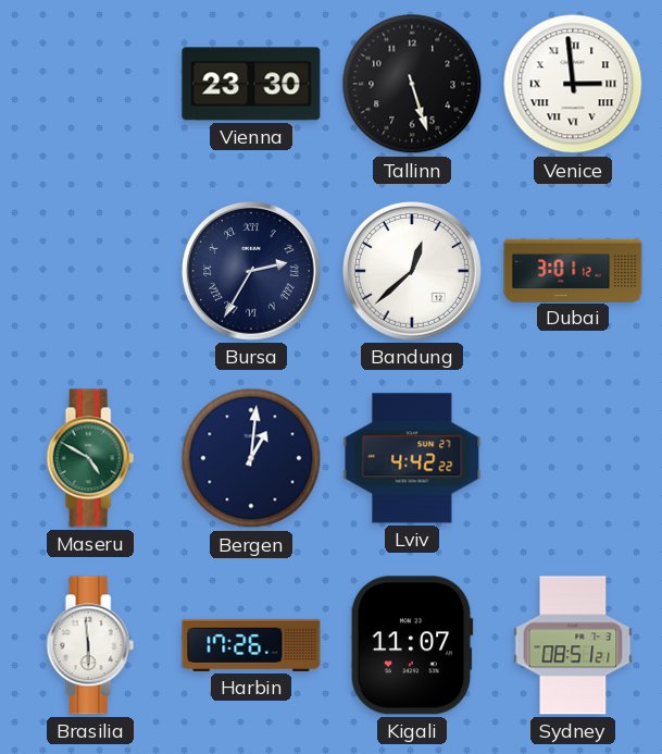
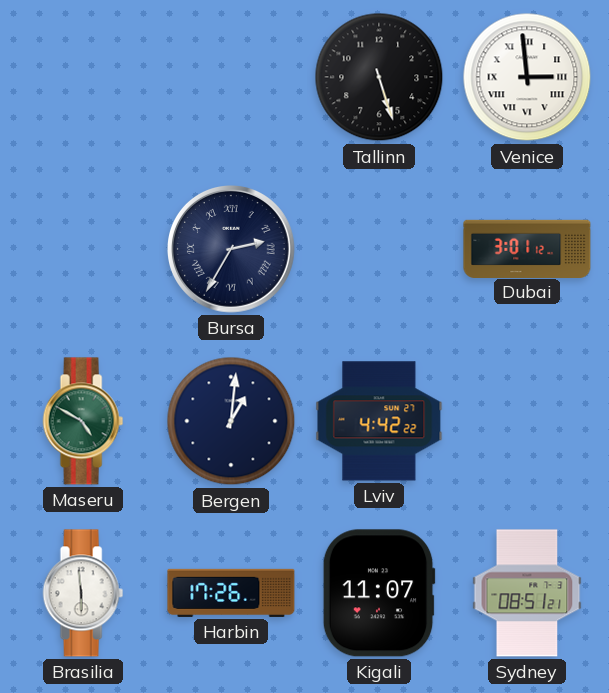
Vienna: 23:30 -> none
Bandung: 12:38 -> none
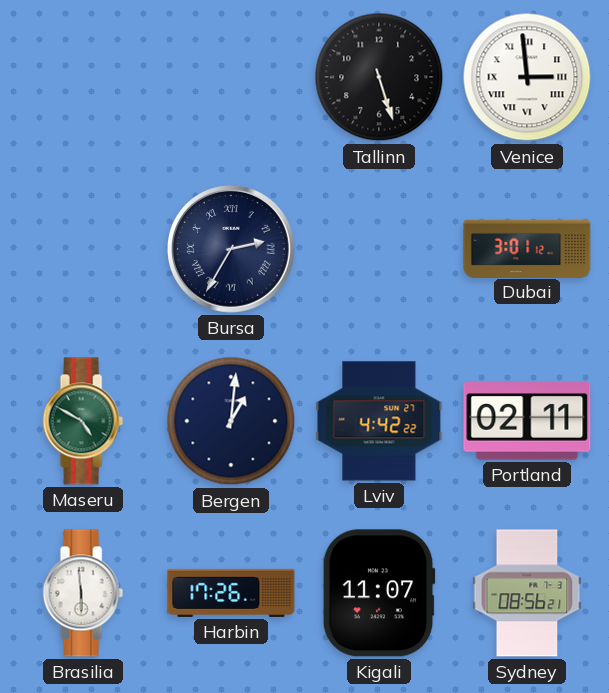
Portland: none -> 02:11
Sydney: 08:51 -> 08:56
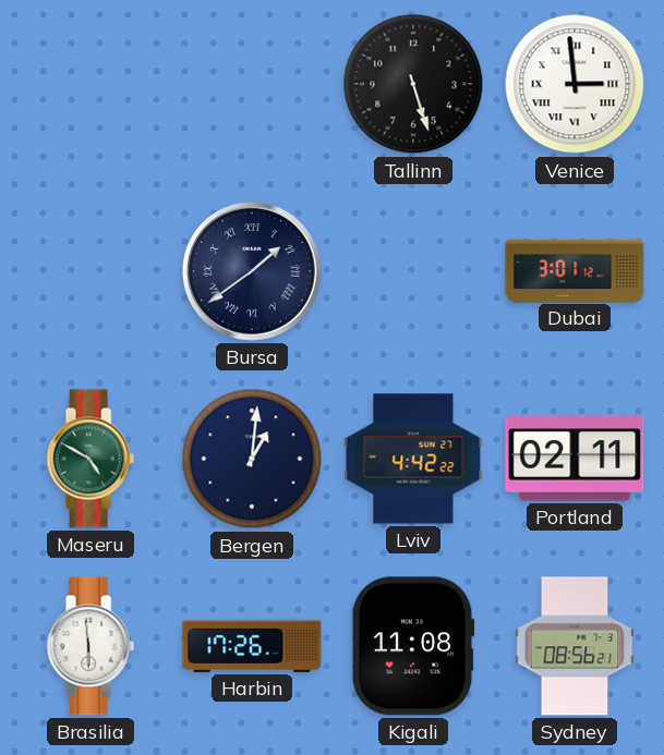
Bursa: 2:35 -> 1:39
Kigali: 11:07 -> 11:08
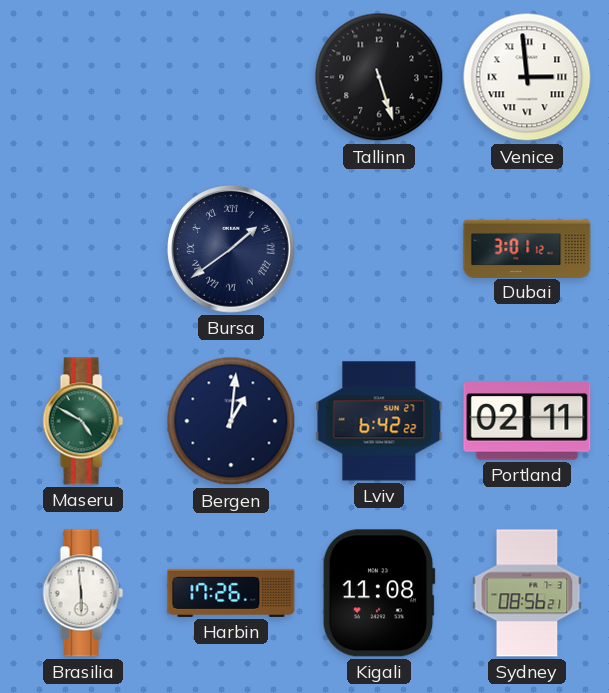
Lviv: 4:42 -> 6:42
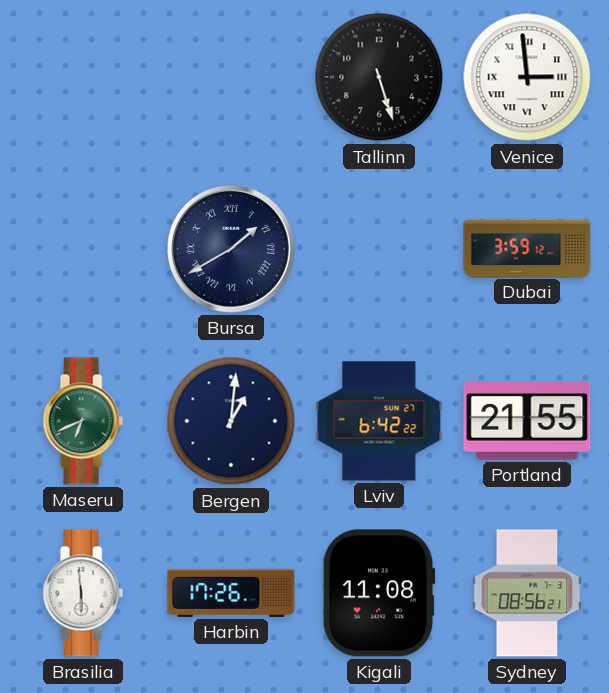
Bursa: 1:39 -> 1:40
Dubai: 3:01 -> 3:59
Maseru: 4:50 -> 6:41
Portland: 02:11 -> 21:55
